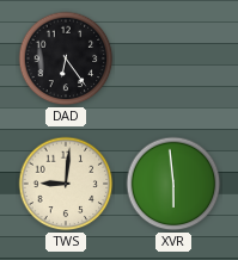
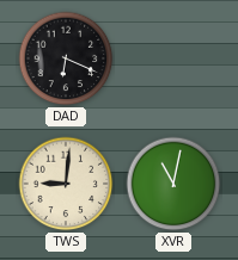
DAD: 6:24 -> 6:19
XVR: 5:59 -> 11:02
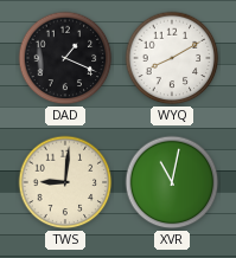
DAD: 6:19 -> 1:19
WYQ: none -> 8:10
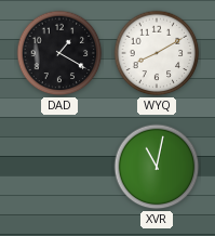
DAD: 1:19 -> 1:20
TWS: 9:01 -> none
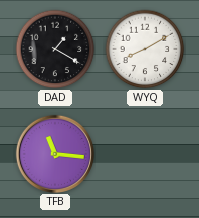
TFB: none -> 11:16
XVR: 11:02 -> none
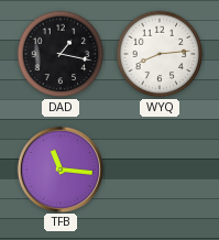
DAD: 1:20 -> 1:17
WYQ: 8:10 -> 8:14
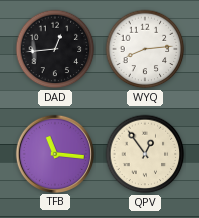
DAD: 1:17 -> 12:44
QPV: none -> 12:54
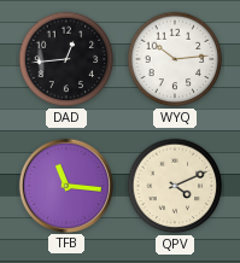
WYQ: 8:14 -> 10:14
QPV: 12:54 -> 4:11
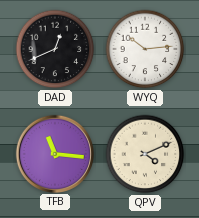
DAD: 12:44 -> 12:41
